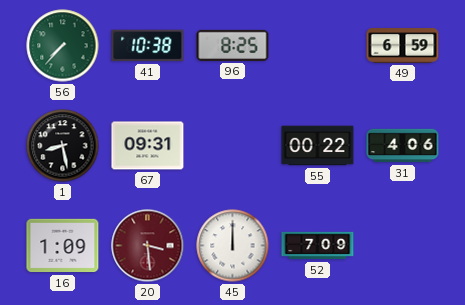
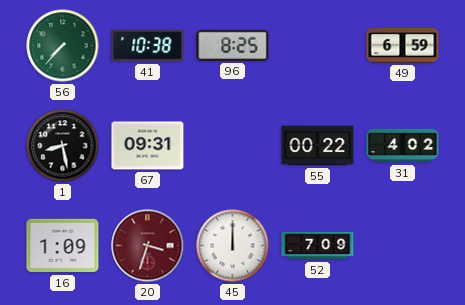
31: 4:06 -> 4:02
20: 3:29 -> 3:33
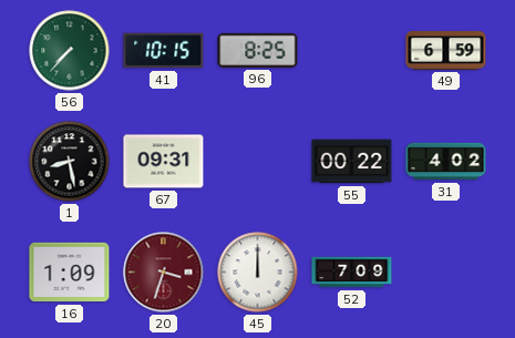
41: 10:38 -> 10:15
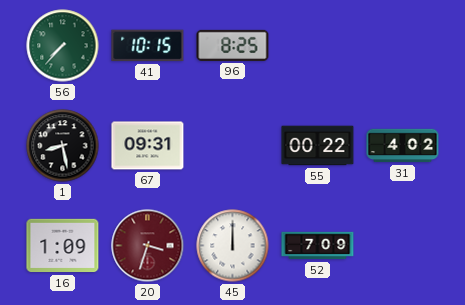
49: 6:59 -> none
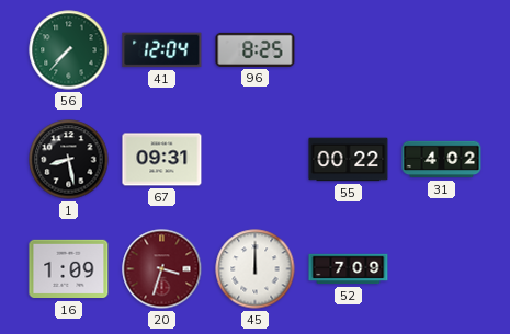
41: 10:15 -> 12:04
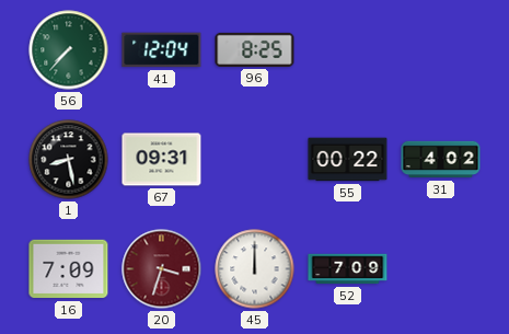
16: 1:09 -> 7:09
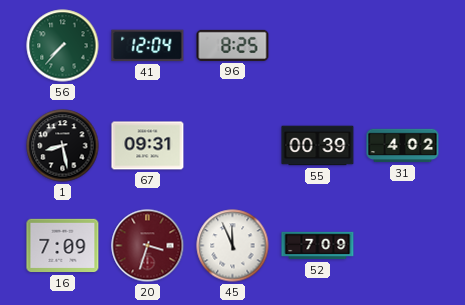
55: 00:22 -> 00:39
45: 12:00 -> 11:56
